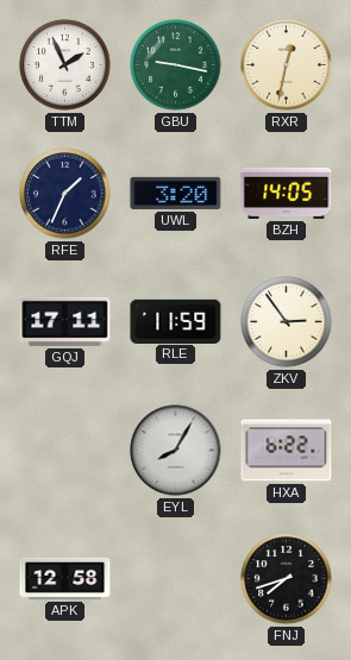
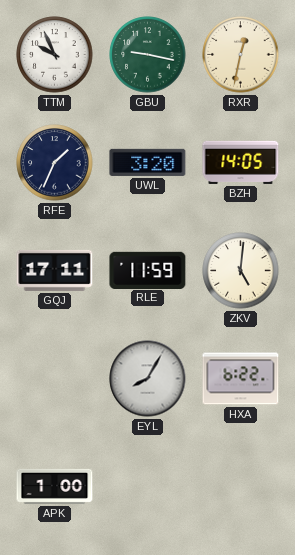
TTM: 1:56 -> 9:56
ZKV: 2:54 -> 5:01
APK: 12:58 -> 1:00
FNJ: 7:42 -> none
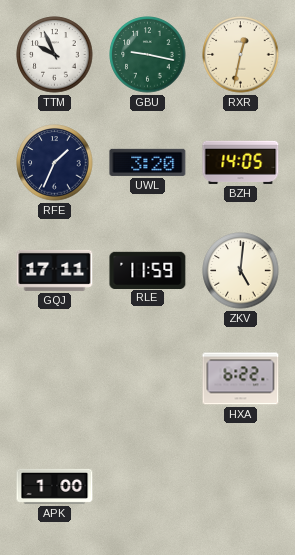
EYL: 8:05 -> none
